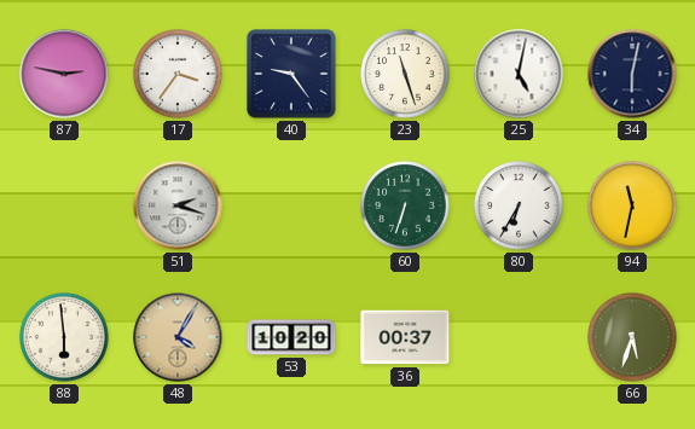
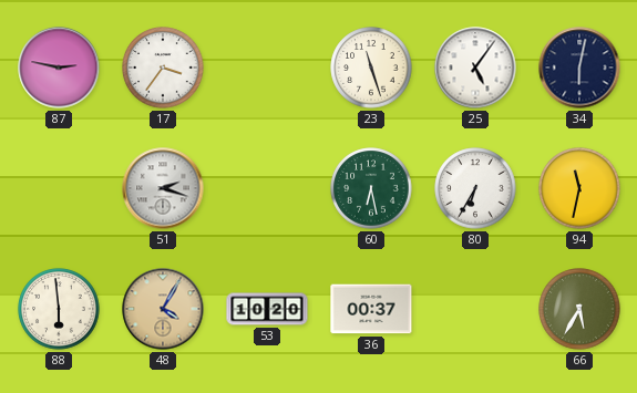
40: 9:24 -> none
25: 5:02 -> 5:06
60: 6:33 -> 6:28
66: 5:33 -> 5:35
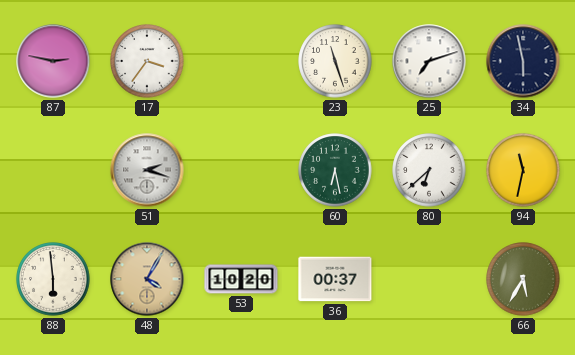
25: 5:06 -> 7:12
34: 6:02 -> 5:58
80: 6:35 -> 6:38
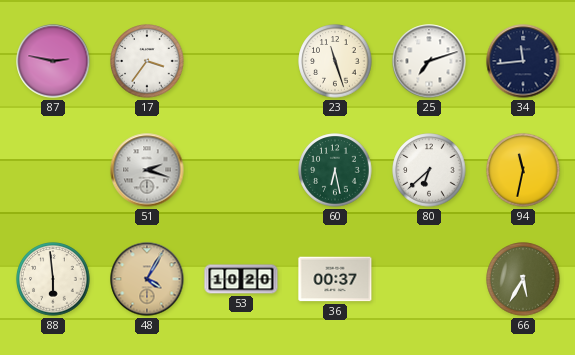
34: 5:58 -> 11:44
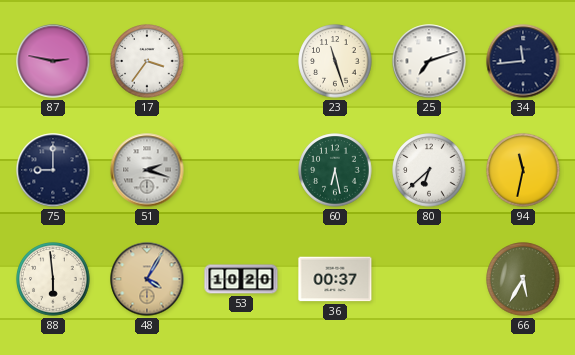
75: none -> 9:00
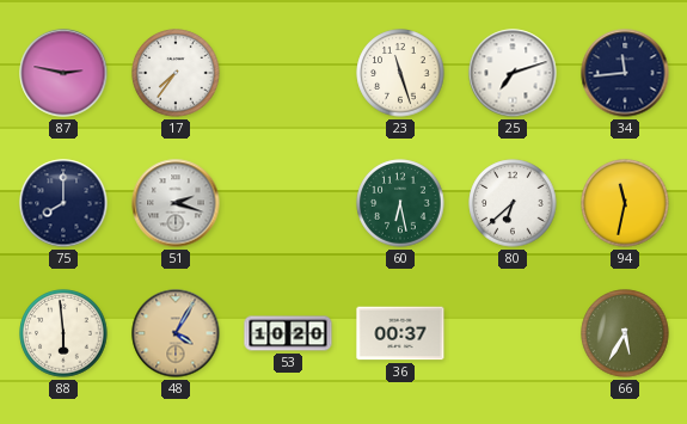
17: 3:36 -> 7:36
75: 9:00 -> 8:00
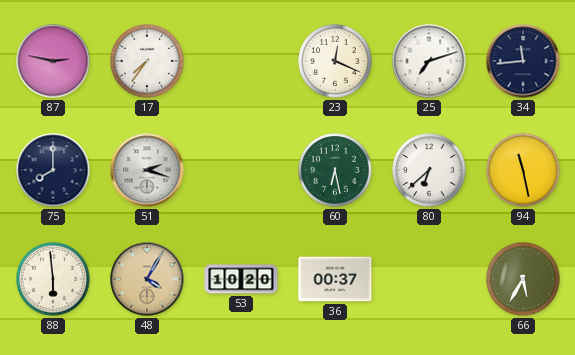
23: 11:27 -> 12:19
94: 11:32 -> 11:28
